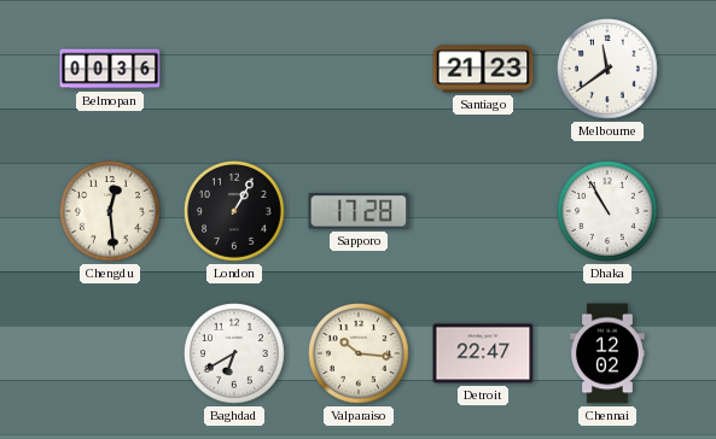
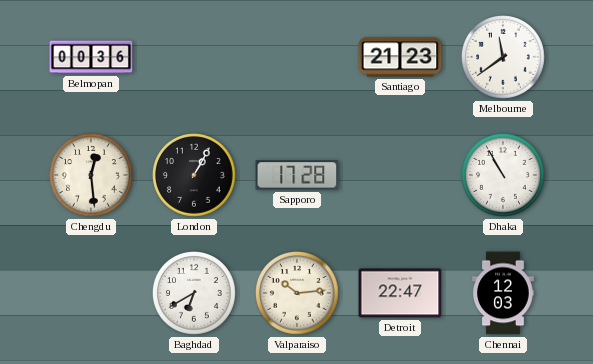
Valparaiso: 10:16 -> 10:14
Chennai: 12:02 -> 12:03
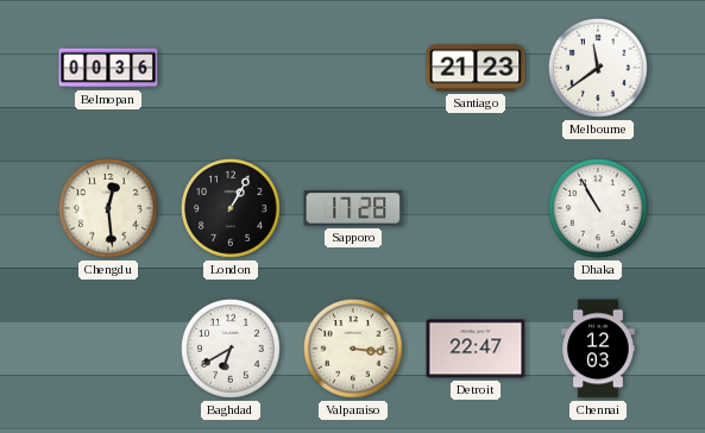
Valparaiso: 10:14 -> 3:16
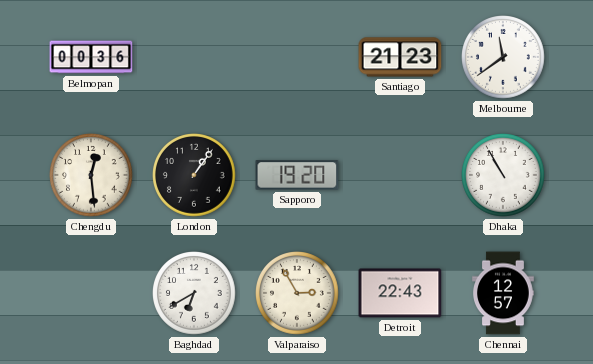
London: 1:05 -> 1:06
Sapporo: 17:28 -> 19:20
Valparaiso: 3:16 -> 2:55
Detroit: 22:47 -> 22:43
Chennai: 12:03 -> 12:57
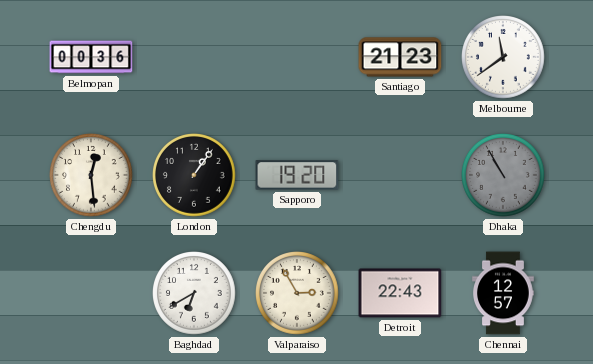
Dhaka dial: white -> grey
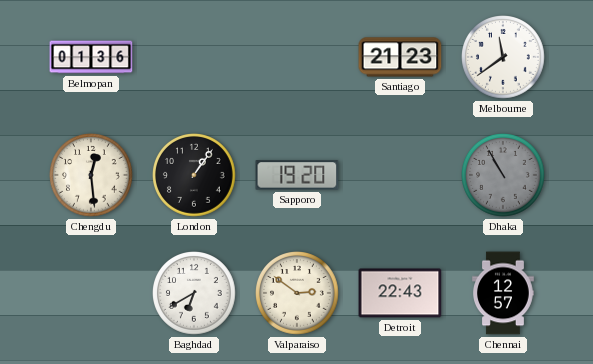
Belmopan: 00:36 -> 01:36
Valparaiso: 2:55 -> 2:51
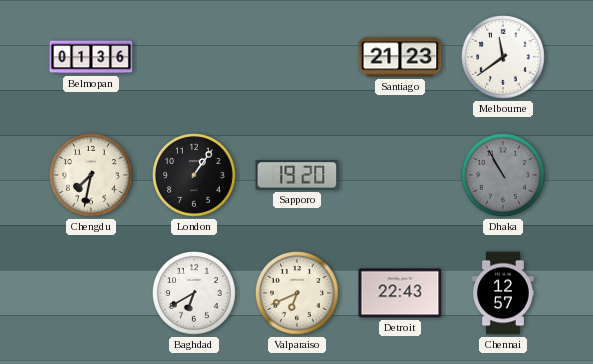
Chengdu: 12:29 -> 7:32
Valparaiso: 2:51 -> 6:41
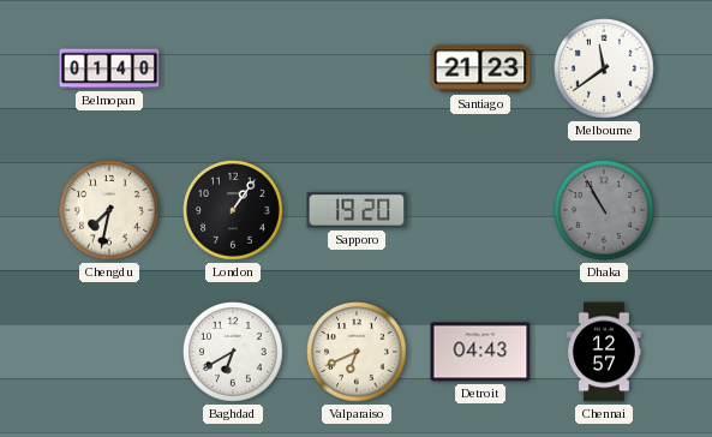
Belmopan: 01:36 -> 01:40
Detroit: 22:43 -> 04:43
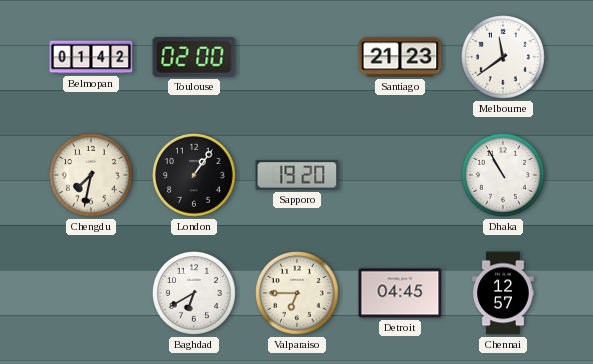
Belmopan: 01:40 -> 01:42
Toulouse: none -> 02:00
Dhaka dial: grey -> white
Valparaiso: 6:41 -> 6:45
Detroit: 04:43 -> 04:45
